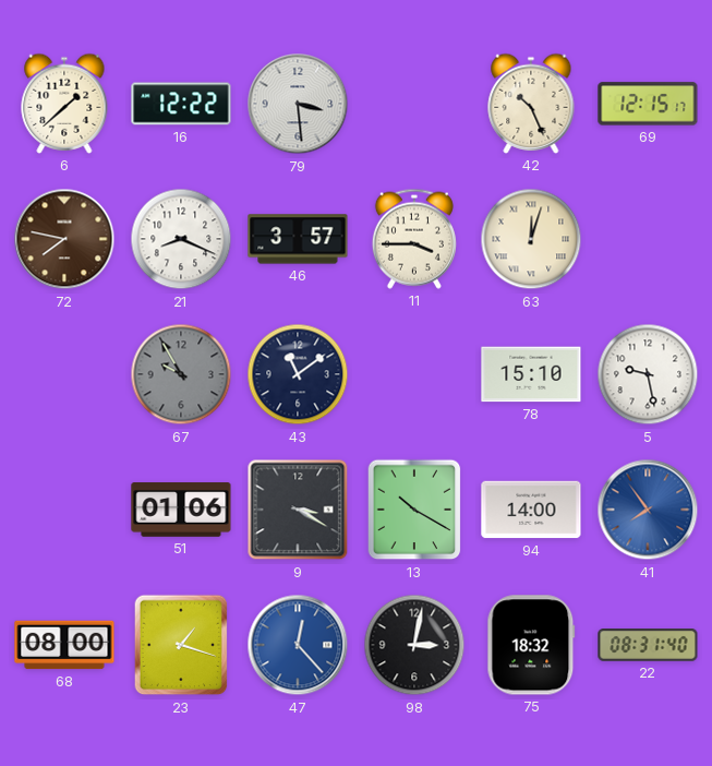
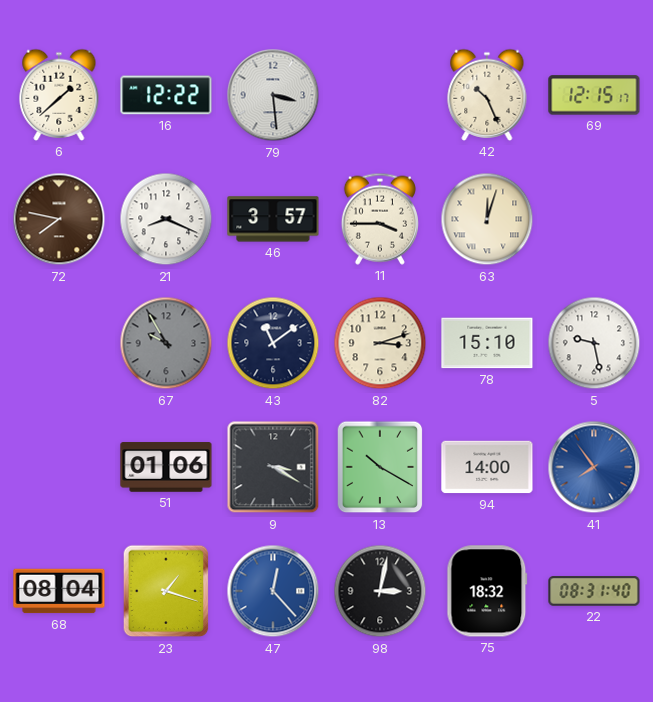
82: none -> 3:12
68: 08:00 -> 08:04
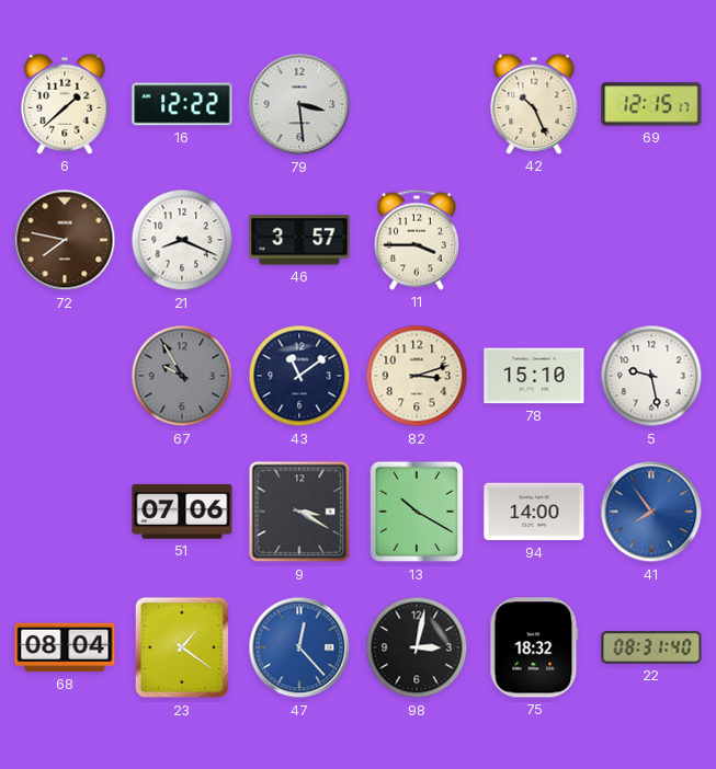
63: 12:03 -> none
51: 01:06 -> 07:06
23: 1:18 -> 1:21
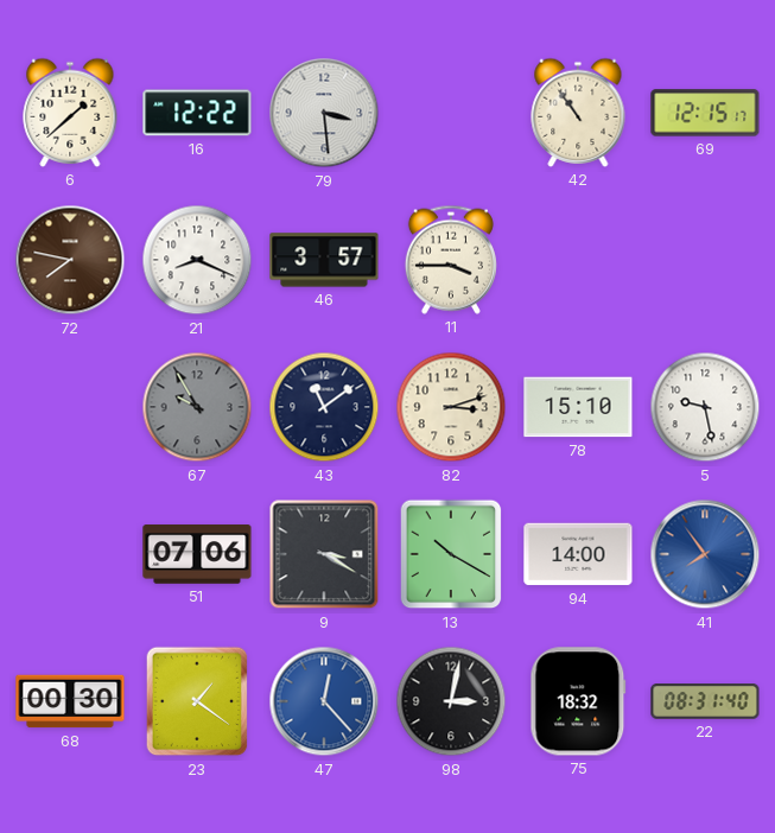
42: 10:26 -> 10:54
68: 08:04 -> 00:30
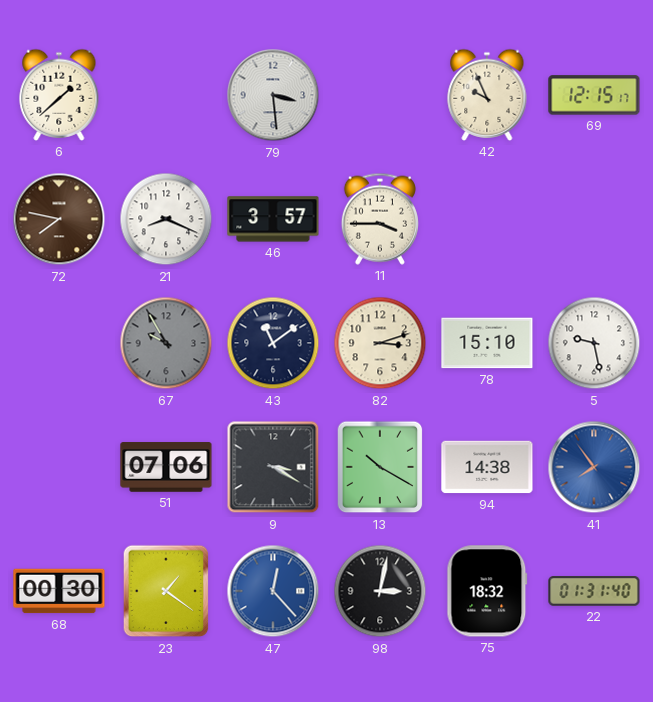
16: 12:22 -> none
42: 10:54 -> 9:56
94: 14:00 -> 14:38
22: 08:31 -> 01:31
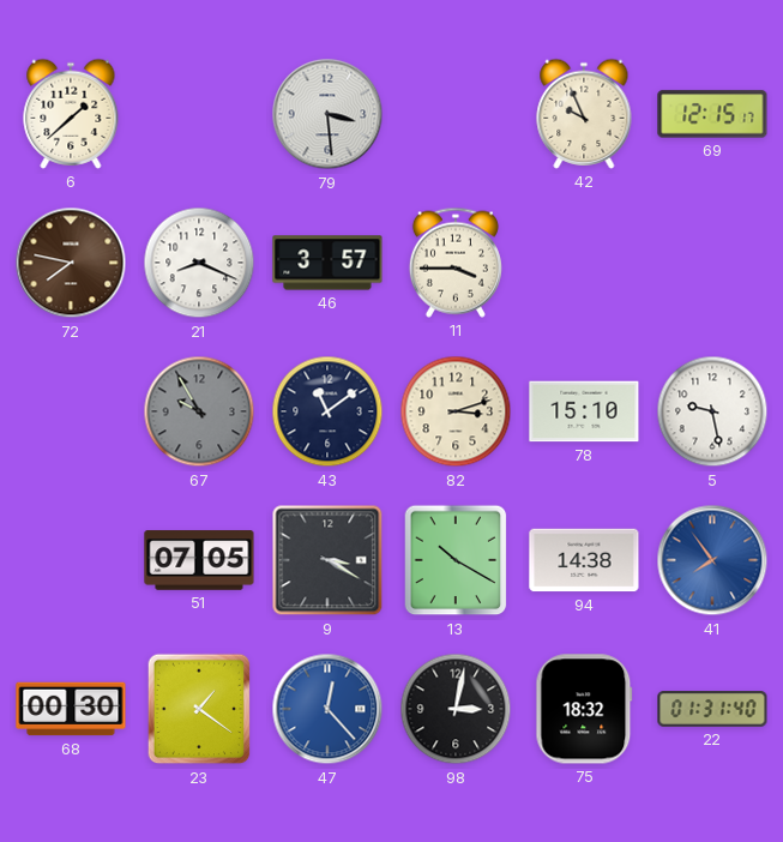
51: 07:06 -> 07:05
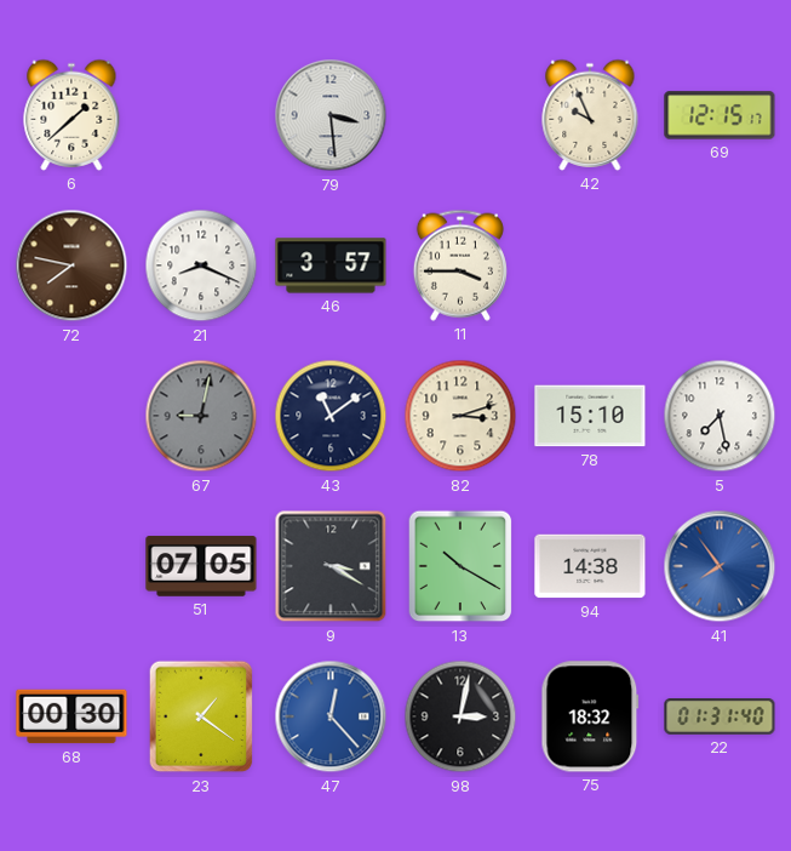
67: 9:55 -> 9:02
5: 9:28 -> 7:28
